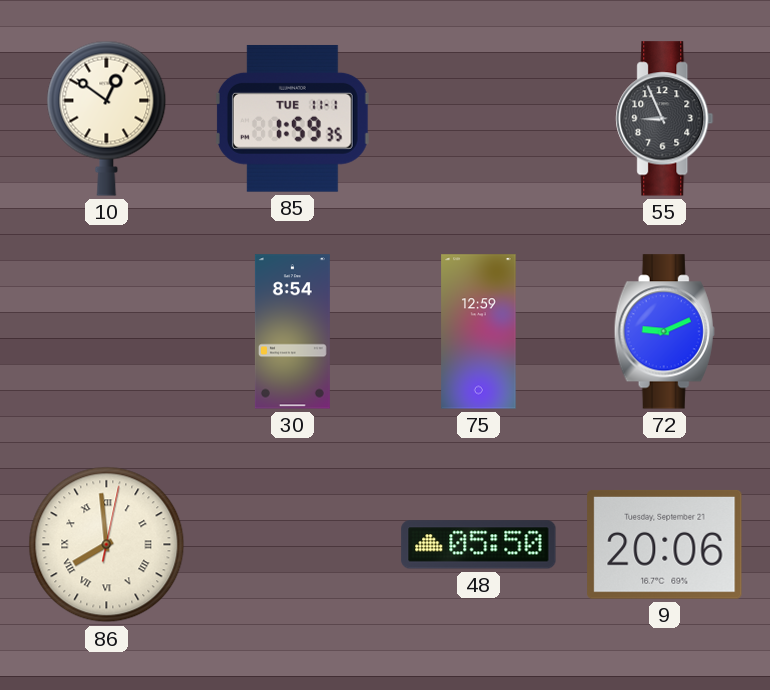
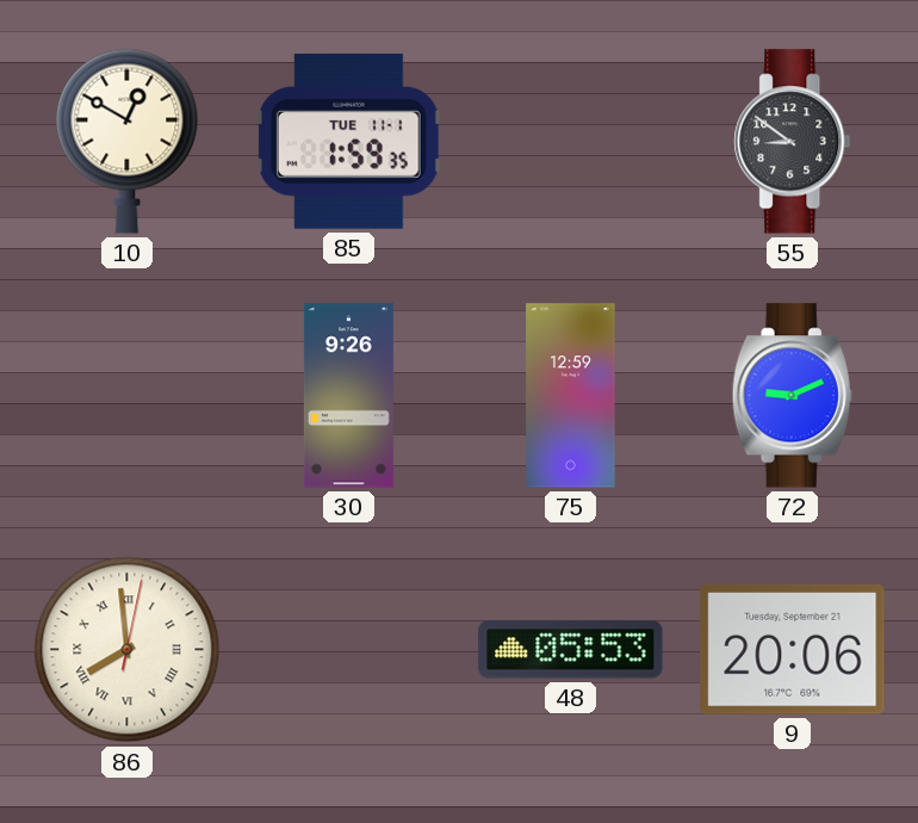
10: 12:51 -> 12:50
55: 8:56 -> 8:51
30: 8:54 -> 9:26
48: 05:50 -> 05:53
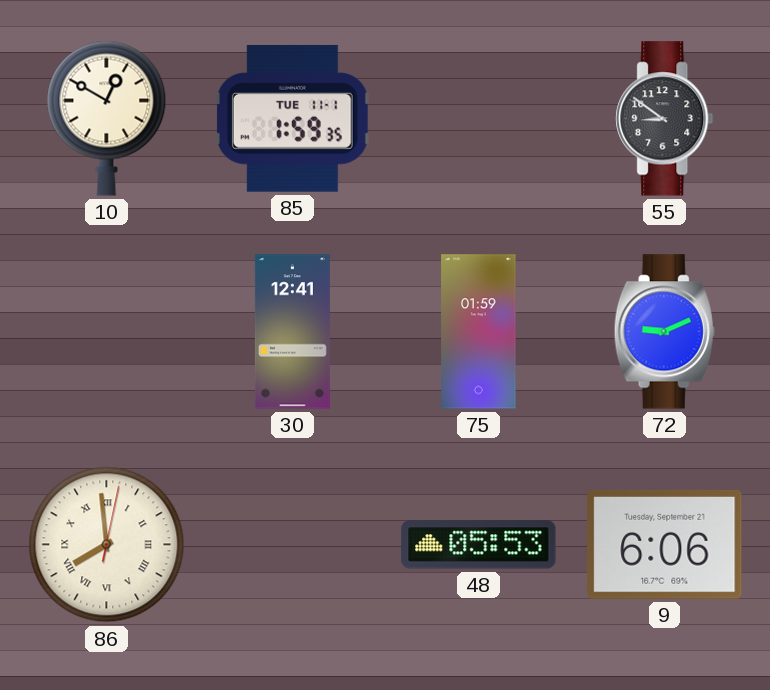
30: 9:26 -> 12:41
75: 12:59 -> 01:59
9: 20:06 -> 6:06
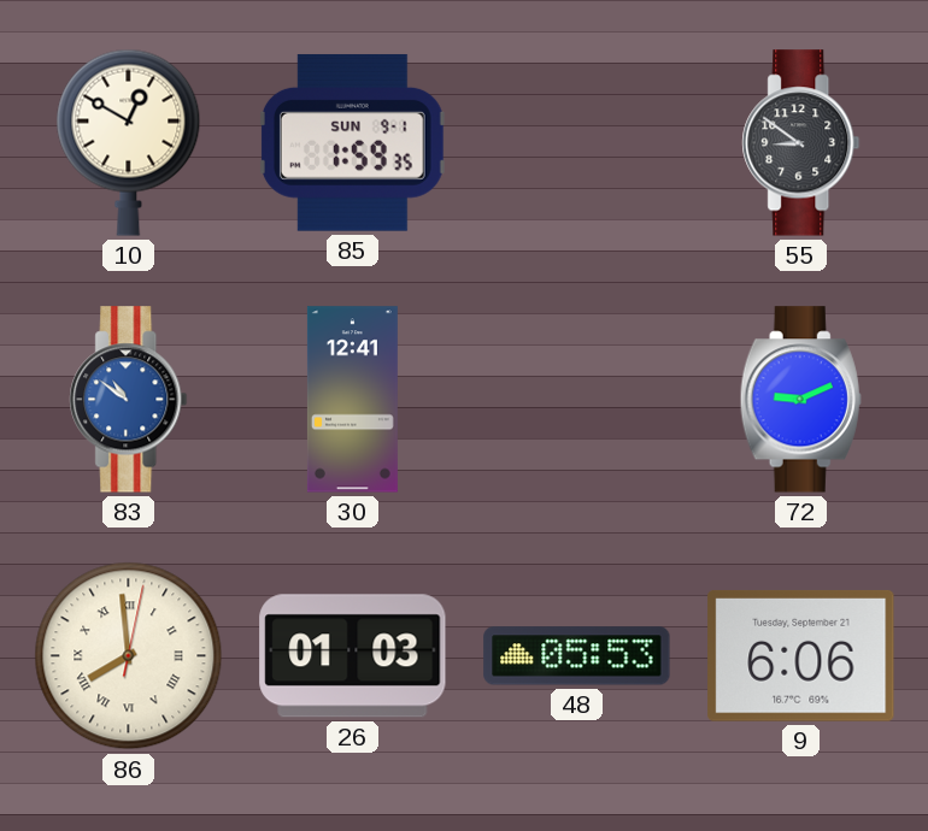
85 date: TUE 11-1 -> SUN 9-1
83: none -> 10:51
75: 01:59 -> none
26: none -> 01:03
